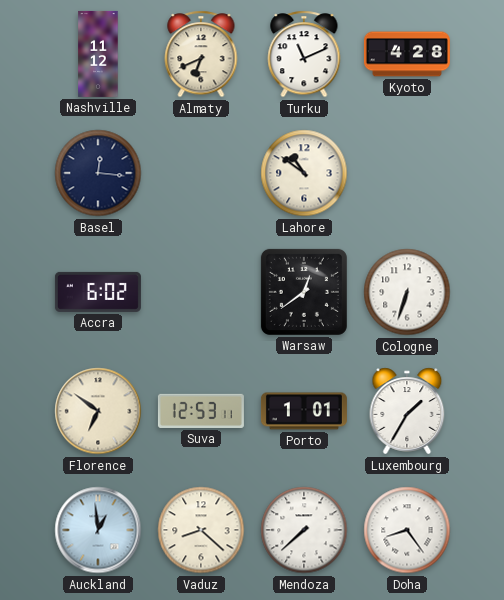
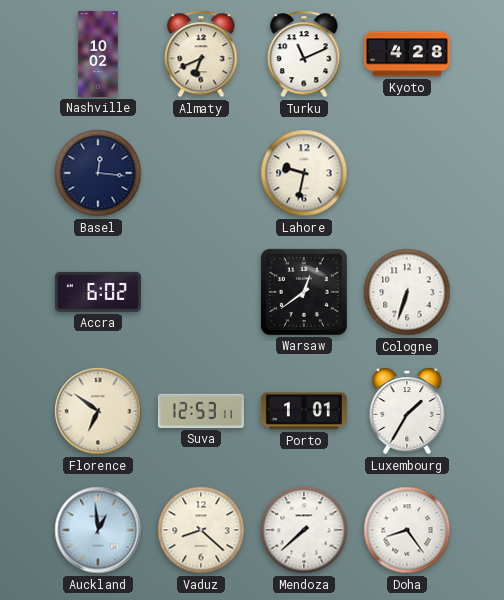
Nashville: 11:12 -> 10:02
Lahore: 10:51 -> 9:32
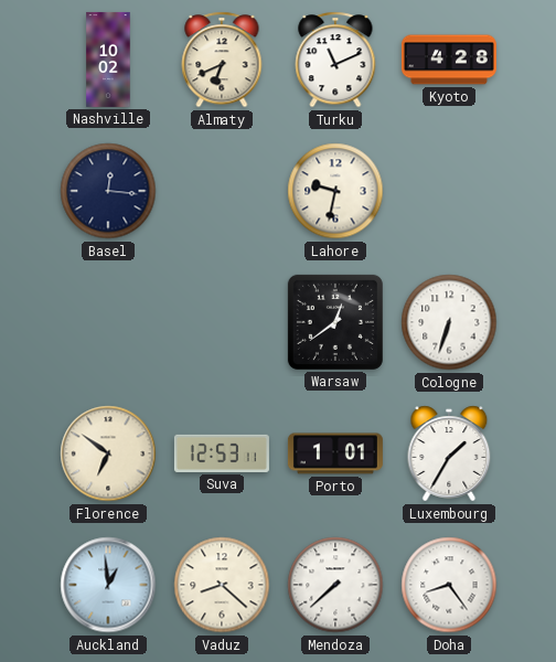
Accra: 6:02 -> none
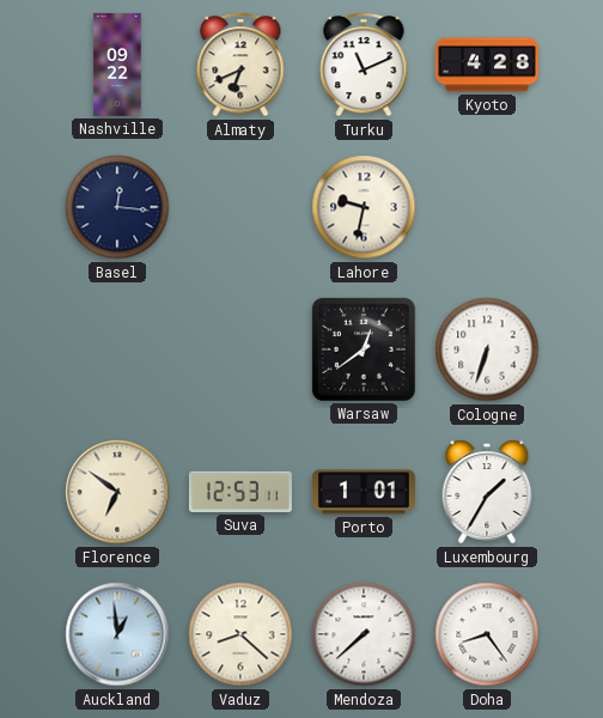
Nashville: 10:02 -> 09:22
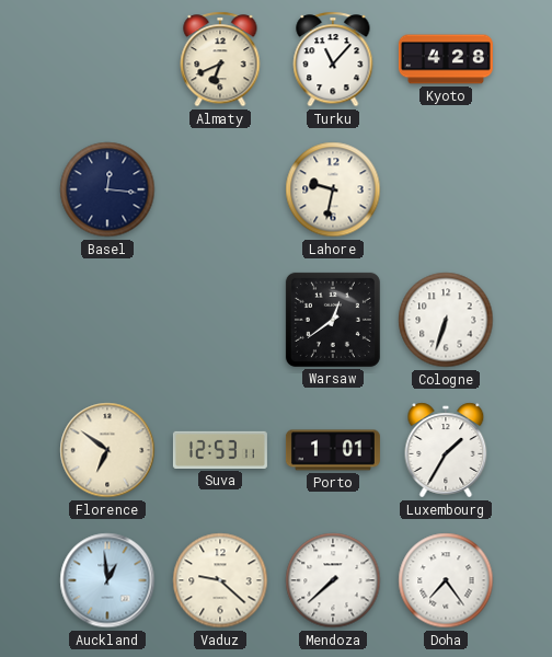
Nashville: 09:22 -> none
Turku: 11:11 -> 11:07
Vaduz: 8:22 -> 9:22
Doha: 8:24 -> 7:24
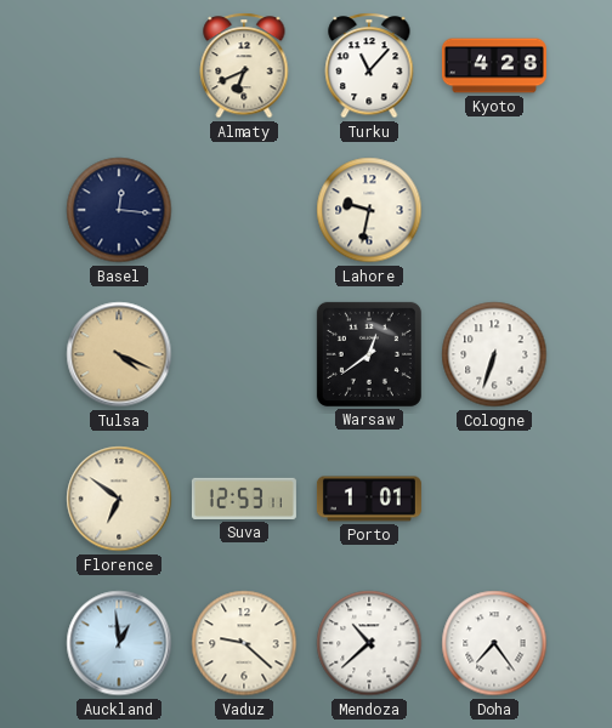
Tulsa: none -> 4:19
Luxembourg: 1:35 -> none
Mendoza: 7:38 -> 10:38
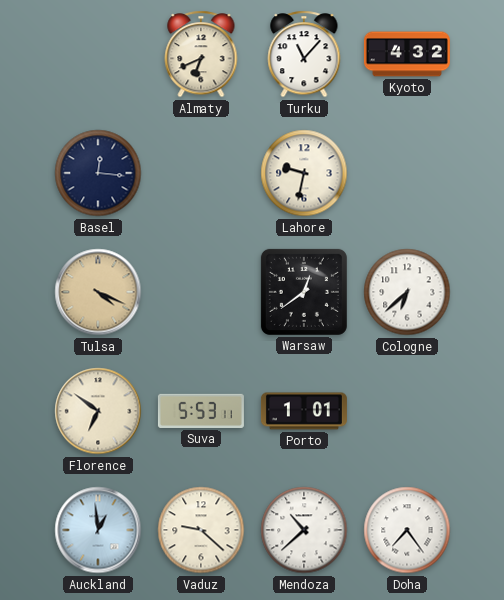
Kyoto: 4:28 -> 4:32
Cologne: 6:33 -> 6:38
Suva: 12:53 -> 5:53
